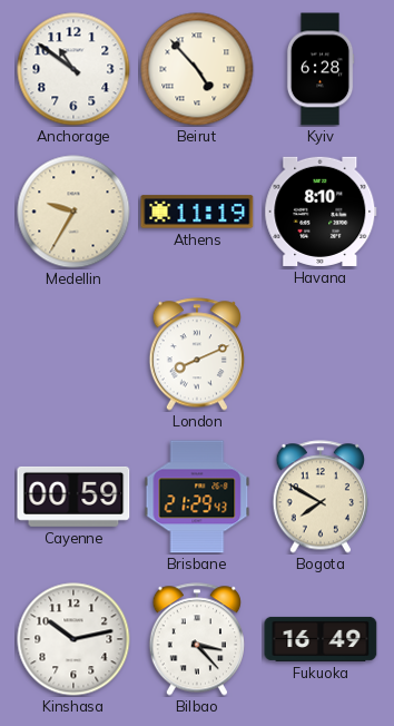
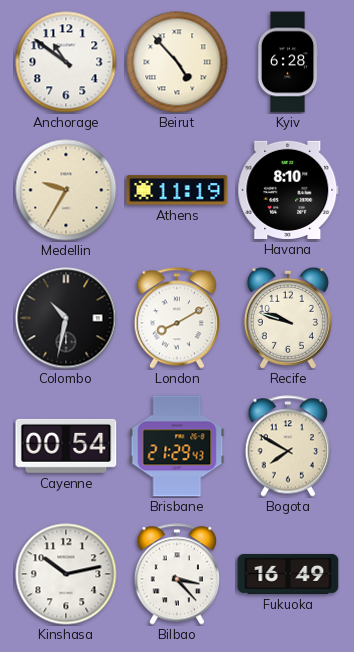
Colombo: none -> 10:32
London: 8:11 -> 8:10
Recife: none -> 9:48
Cayenne: 00:59 -> 00:54
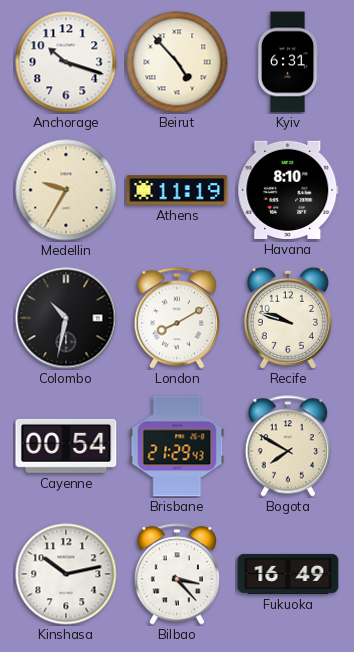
Anchorage: 10:51 -> 10:18
Kyiv: 6:28 -> 6:31
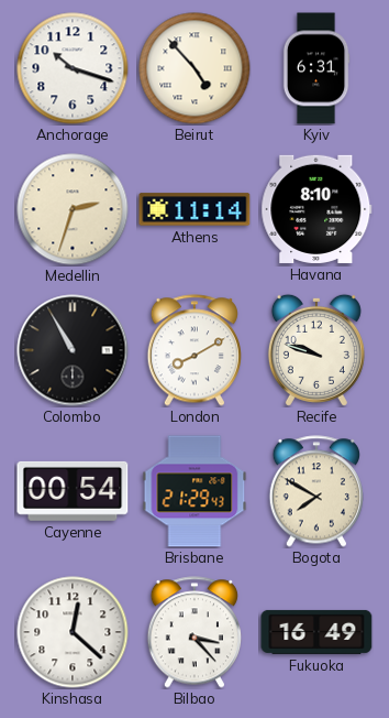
Medellin: 9:35 -> 2:33
Athens: 11:19 -> 11:14
Colombo: 10:32 -> 10:55
Kinshasa: 10:13 -> 12:22
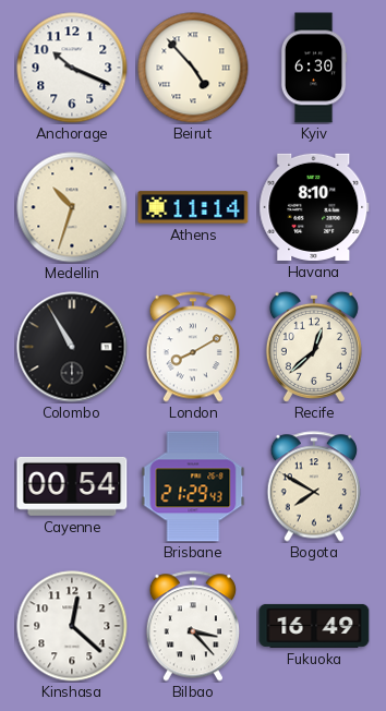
Anchorage: 10:18 -> 10:19
Kyiv: 6:31 -> 6:30
Medellin: 2:33 -> 10:33
Recife: 9:48 -> 12:38
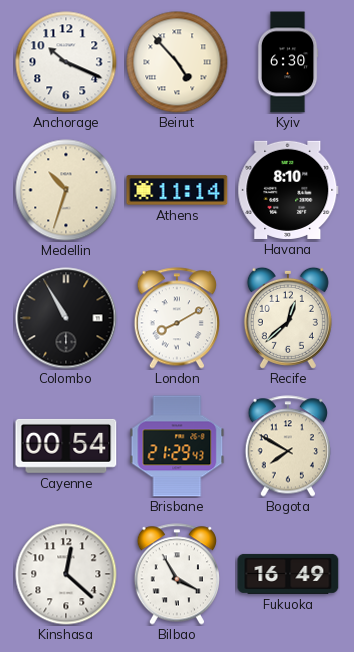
Bilbao: 3:23 -> 3:55
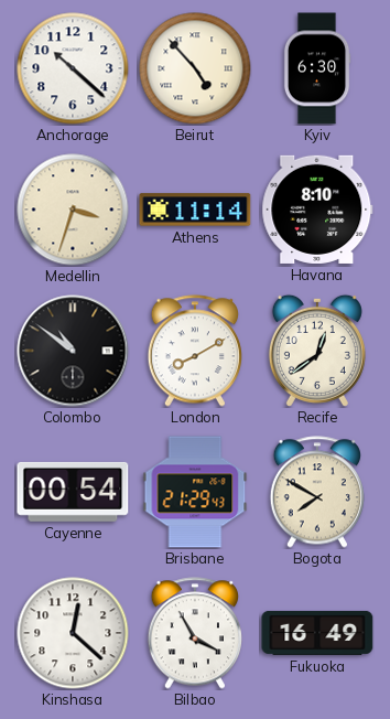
Anchorage: 10:19 -> 10:22
Medellin: 10:33 -> 3:33
Colombo: 10:55 -> 10:51
Recife: 12:38 -> 12:39
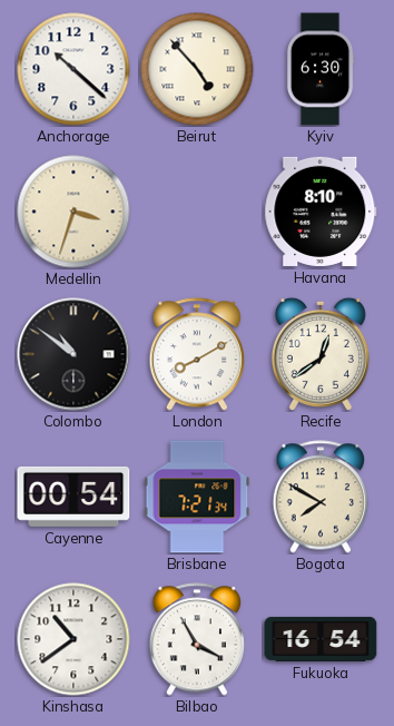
Athens: 11:14 -> none
Brisbane: 21:29 -> 7:21
Kinshasa: 12:22 -> 10:39
Fukuoka: 16:49 -> 16:54
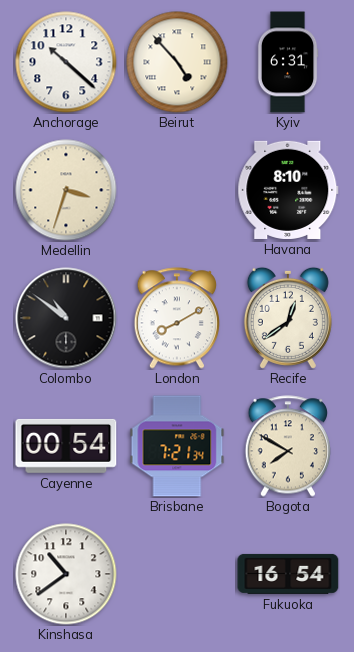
Kyiv: 6:30 -> 6:31
Bilbao: 3:55 -> none
